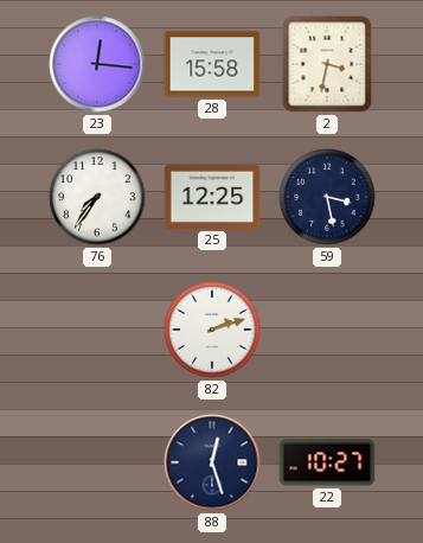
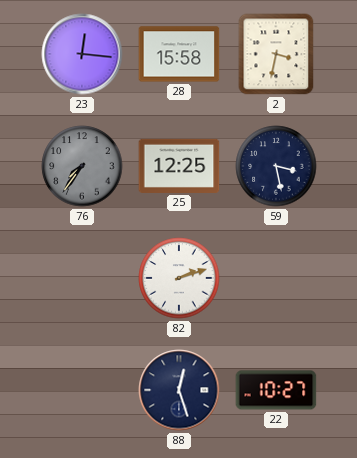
76 dial: white -> grey
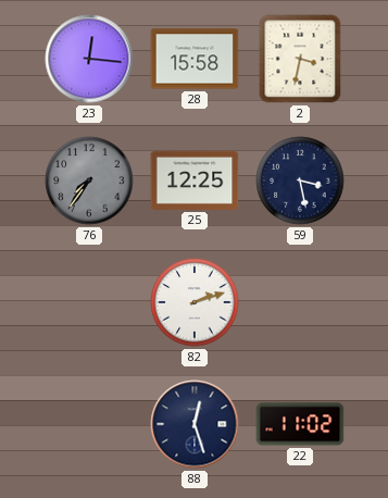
22: 10:27 -> 11:02
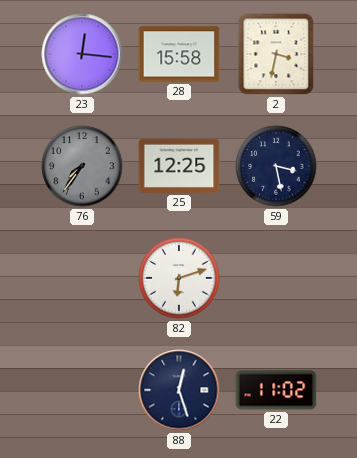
82: 2:12 -> 6:12
